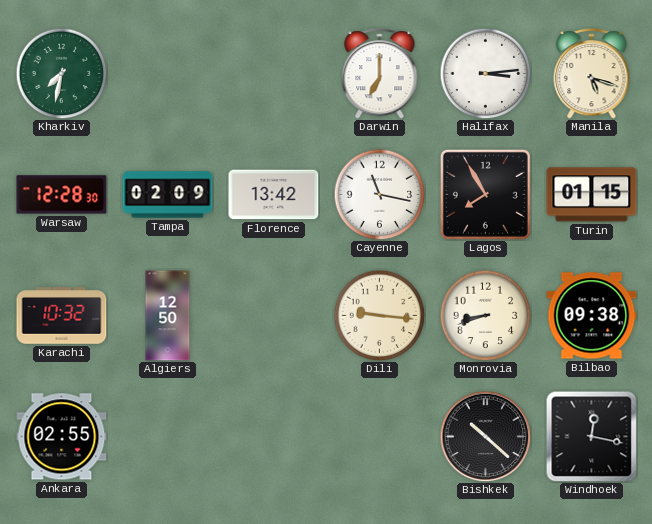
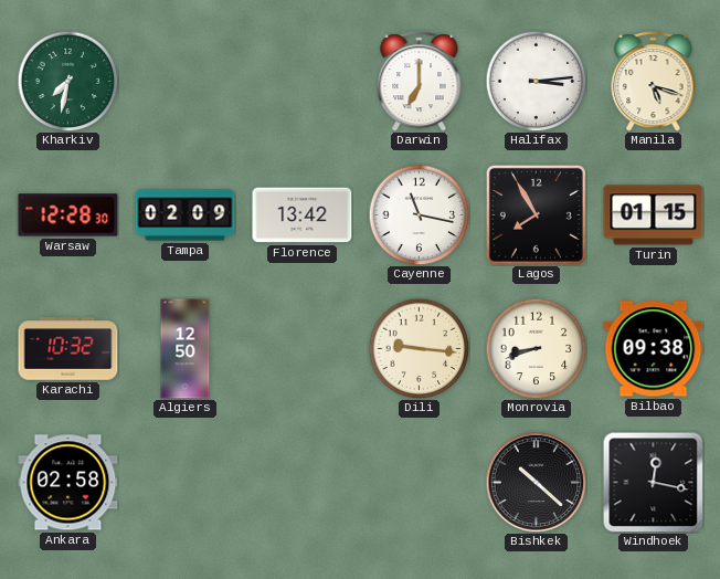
Ankara: 02:55 -> 02:58
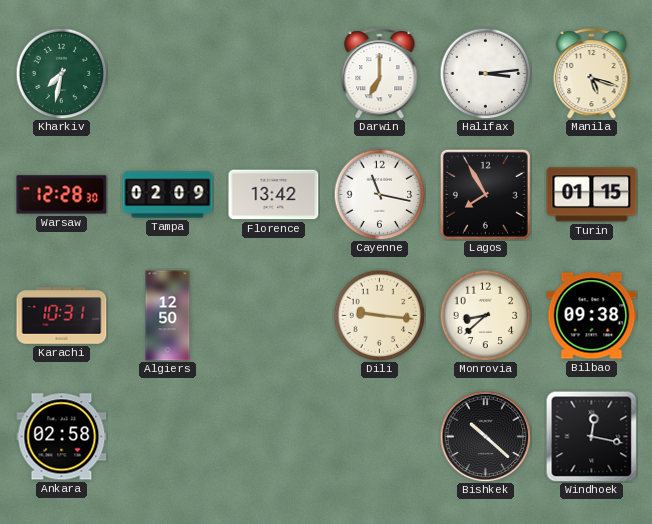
Karachi: 10:32 -> 10:31
Monrovia: 8:42 -> 8:38
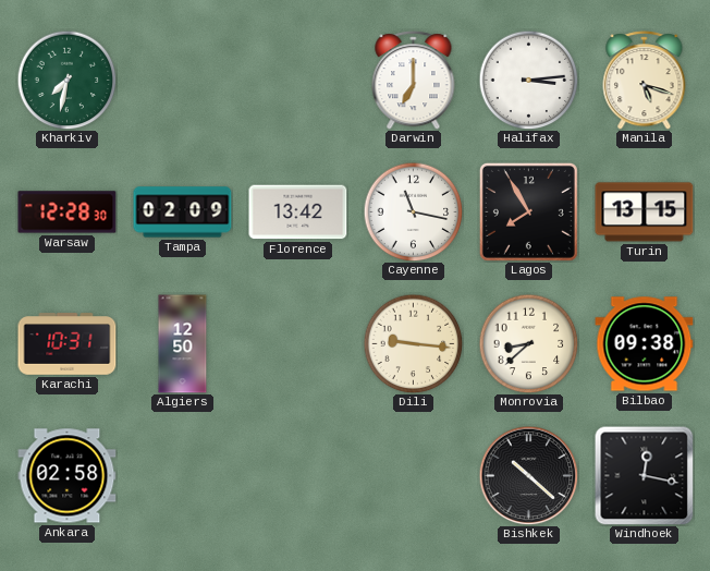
Turin: 01:15 -> 13:15
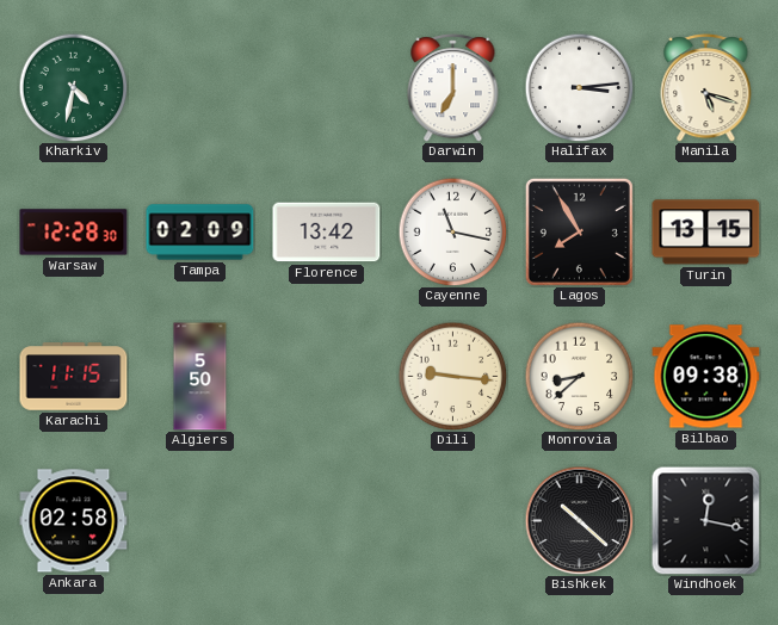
Kharkiv: 7:32 -> 4:32
Karachi: 10:31 -> 11:15
Algiers: 12:50 -> 5:50
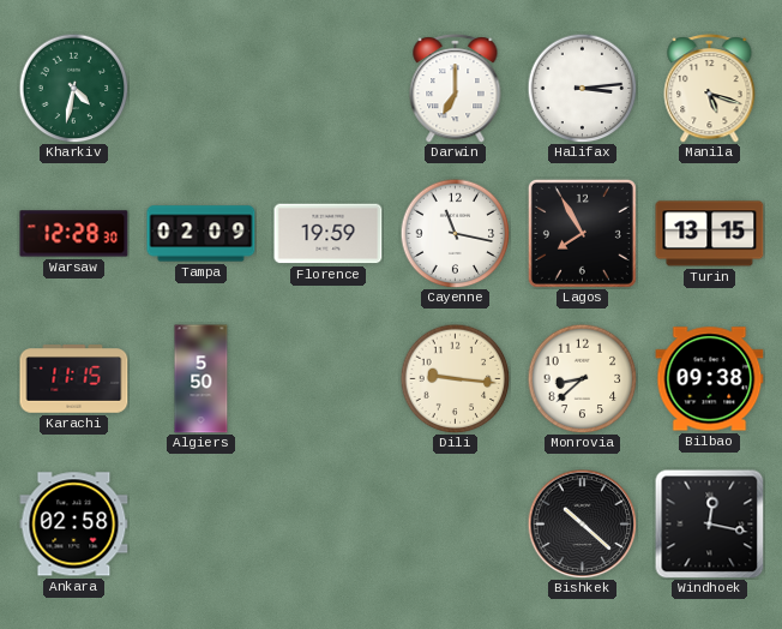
Florence: 13:42 -> 19:59
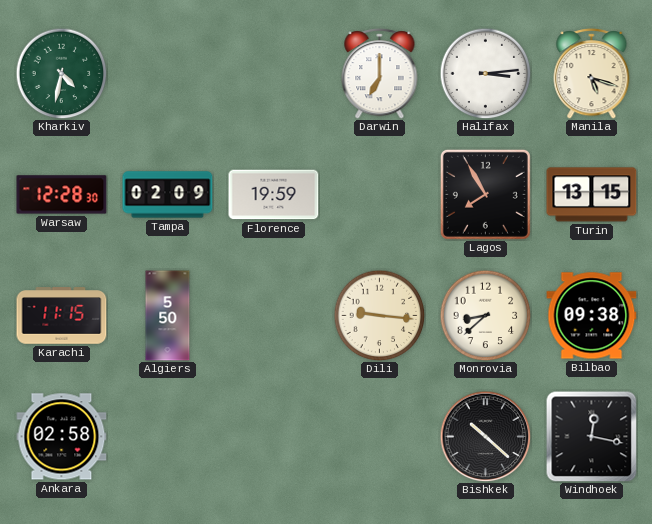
Cayenne: 11:17 -> none
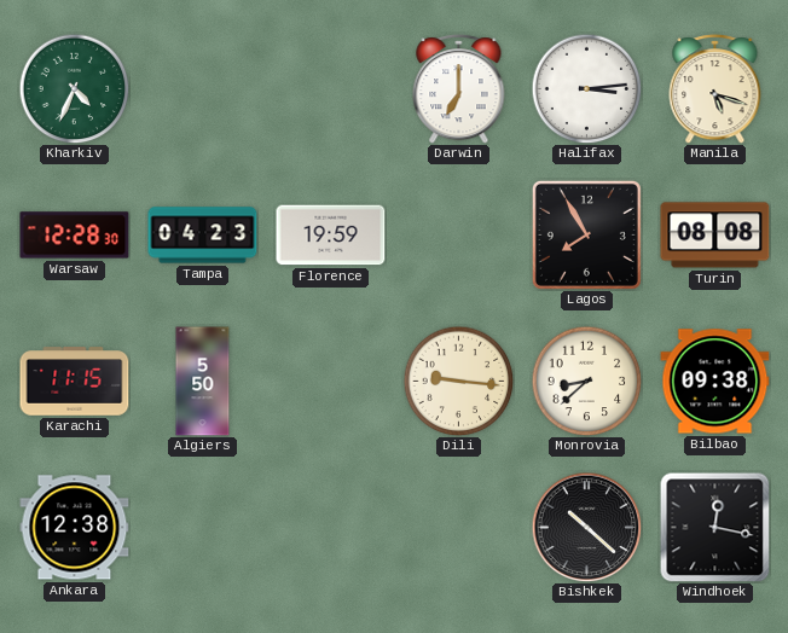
Kharkiv: 4:32 -> 4:34
Tampa: 02:09 -> 04:23
Turin: 13:15 -> 08:08
Ankara: 02:58 -> 12:38
